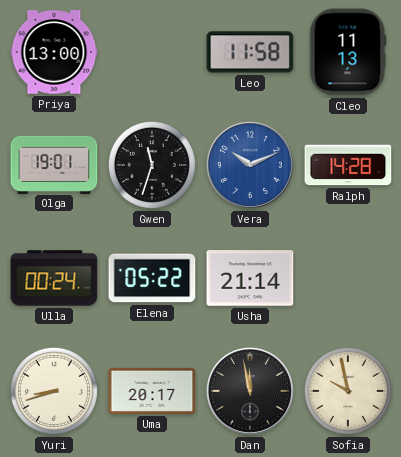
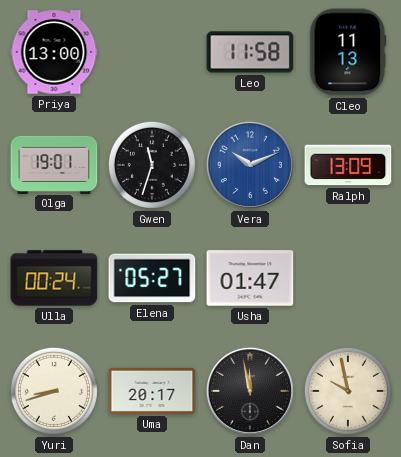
Ralph: 14:28 -> 13:09
Elena: 05:22 -> 05:27
Usha: 21:14 -> 01:47
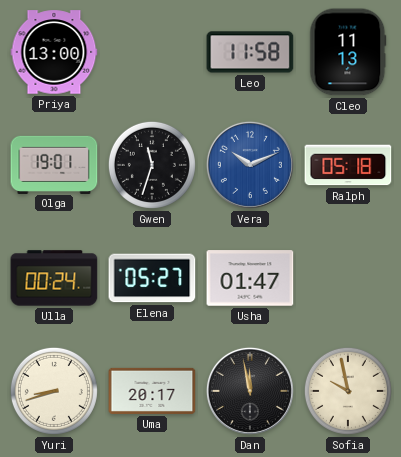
Ralph: 13:09 -> 05:18
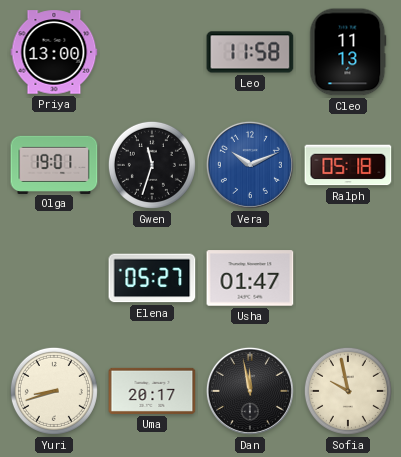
Ulla: 00:24 -> none
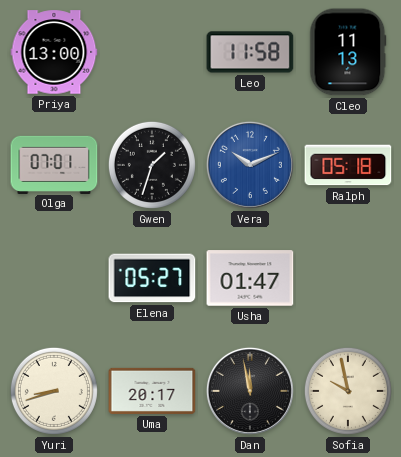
Olga: 19:01 -> 07:01
Gwen: 11:33 -> 1:33
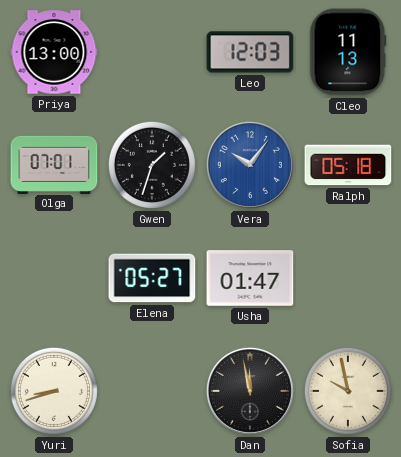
Leo: 11:58 -> 12:03
Vera: 10:11 -> 10:06
Uma: 20:17 -> none
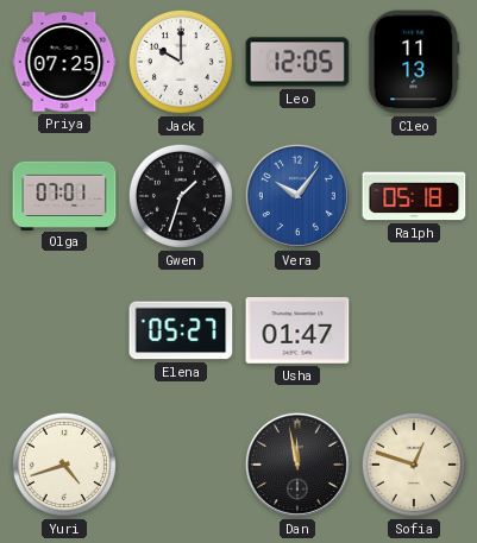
Priya: 13:00 -> 07:25
Jack: none -> 10:00
Leo: 12:03 -> 12:05
Yuri: 8:42 -> 4:42
Sofia: 9:58 -> 12:48
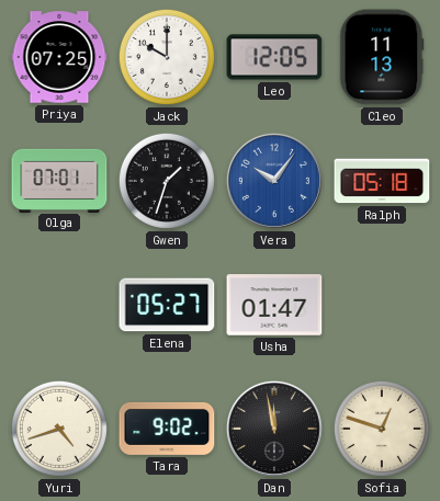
Tara: none -> 9:02
